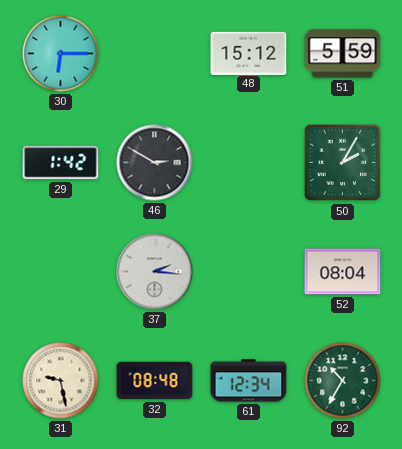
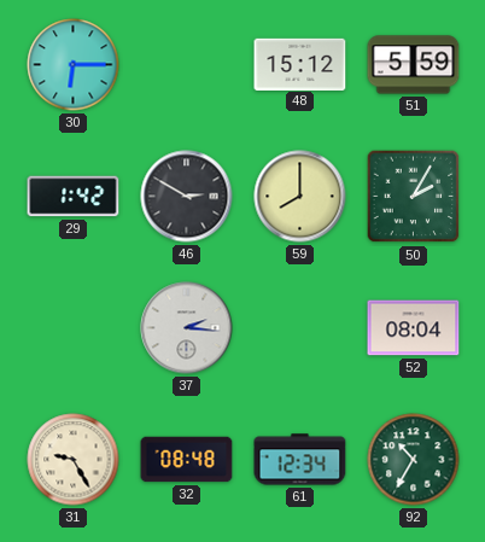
59: none -> 8:00
31: 9:28 -> 9:25
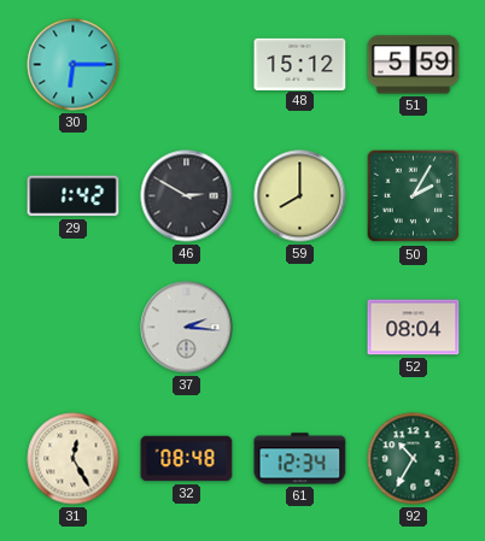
31: 9:25 -> 12:25
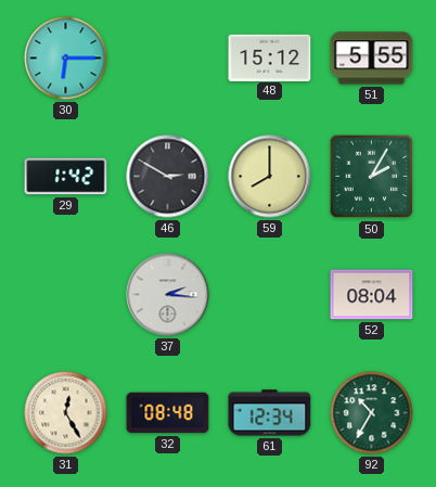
51: 5:59 -> 5:55
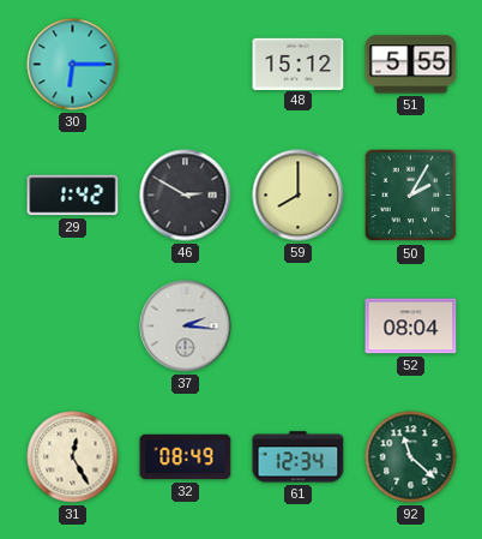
32: 08:48 -> 08:49
92: 10:35 -> 11:22
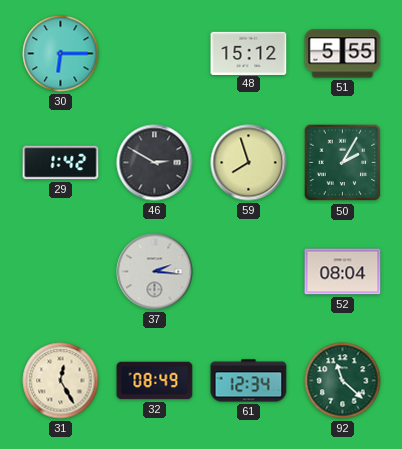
59: 8:00 -> 7:57
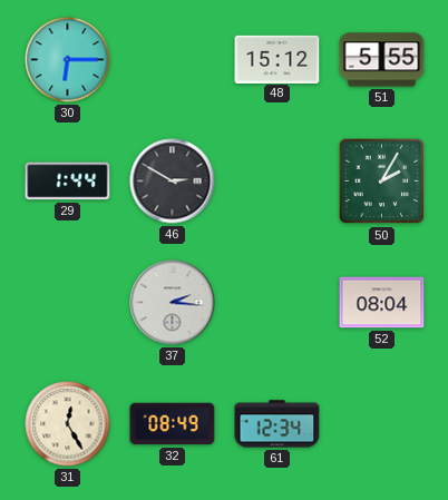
29: 1:42 -> 1:44
59: 7:57 -> none
92: 11:22 -> none
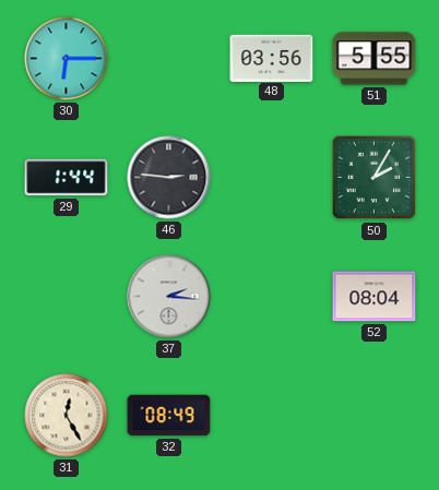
48: 15:12 -> 03:56
46: 2:50 -> 2:46
61: 12:34 -> none
